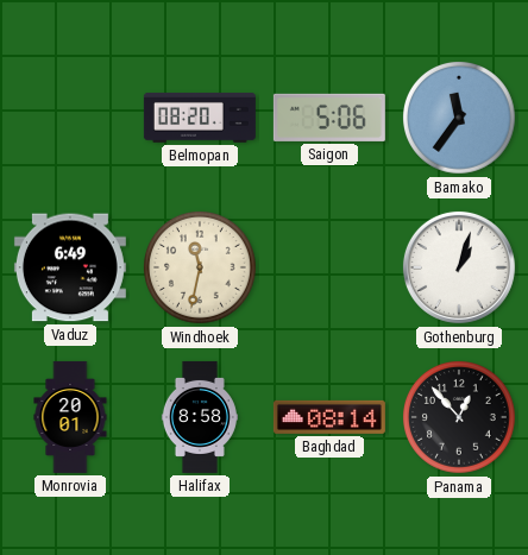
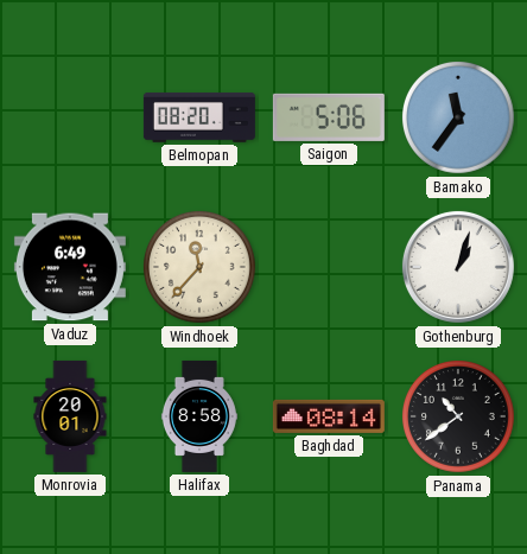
Windhoek: 11:32 -> 11:37
Panama: 12:53 -> 10:39
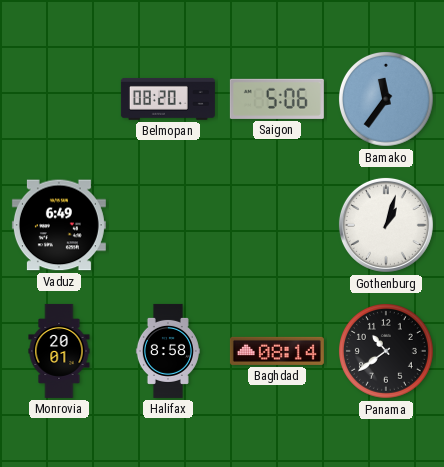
Windhoek: 11:37 -> none
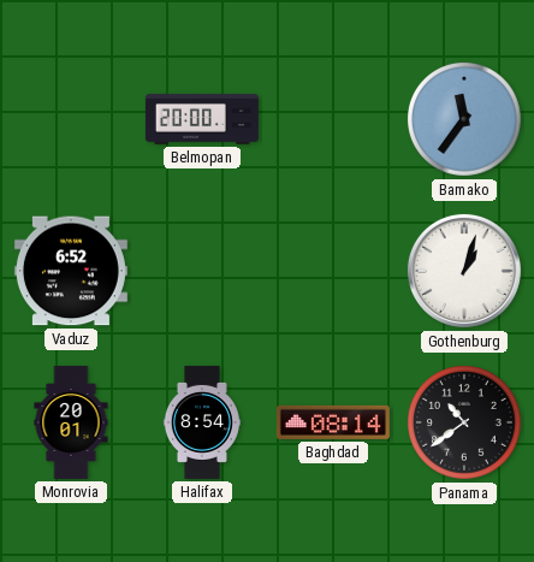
Belmopan: 08:20 -> 20:00
Saigon: 5:06 -> none
Vaduz: 6:49 -> 6:52
Halifax: 8:58 -> 8:54
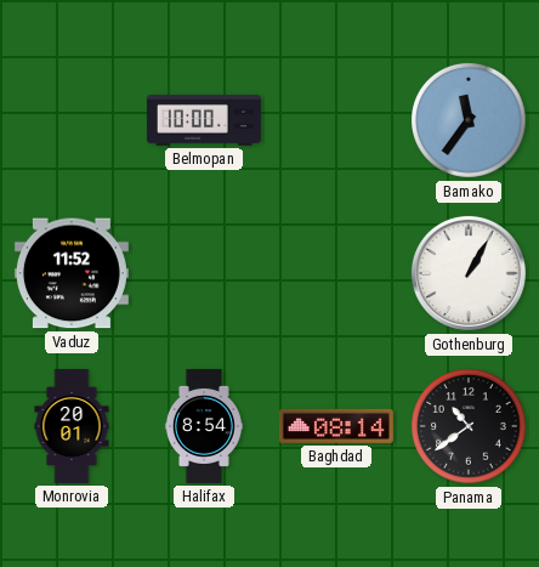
Belmopan: 20:00 -> 10:00
Vaduz: 6:52 -> 11:52
Gothenburg: 1:03 -> 1:05
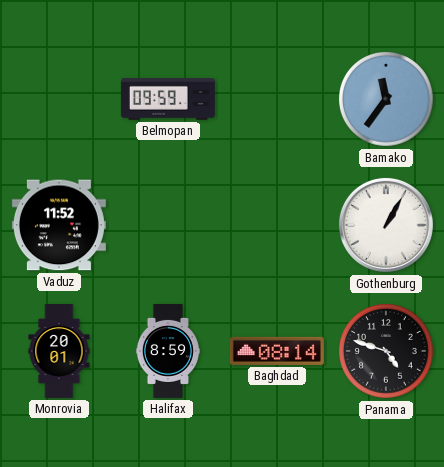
Belmopan: 10:00 -> 09:59
Halifax: 8:54 -> 8:59
Panama: 10:39 -> 4:48
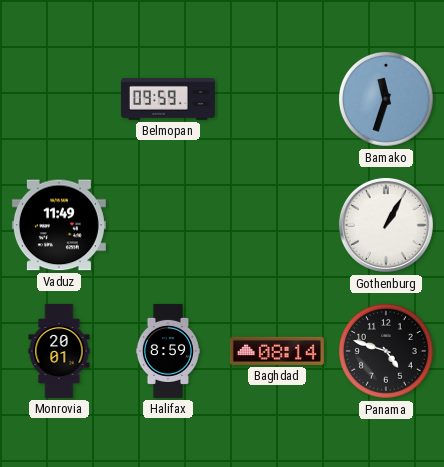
Bamako: 11:36 -> 11:33
Vaduz: 11:52 -> 11:49
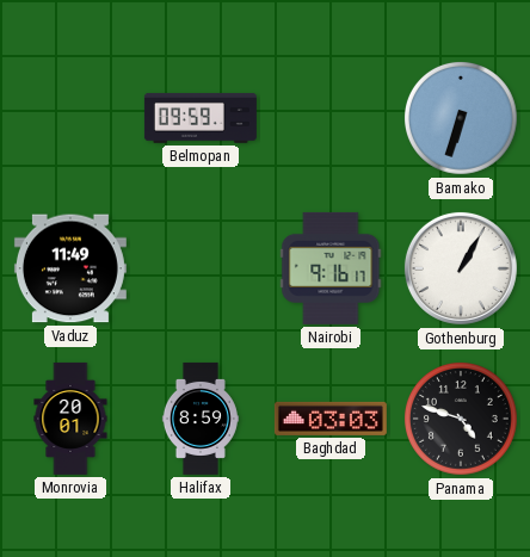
Bamako: 11:33 -> 6:33
Nairobi: none -> 9:16
Baghdad: 08:14 -> 03:03
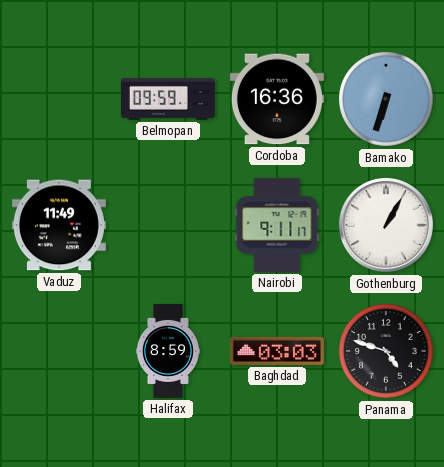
Cordoba: none -> 16:36
Nairobi: 9:16 -> 9:11
Monrovia: 20:01 -> none
